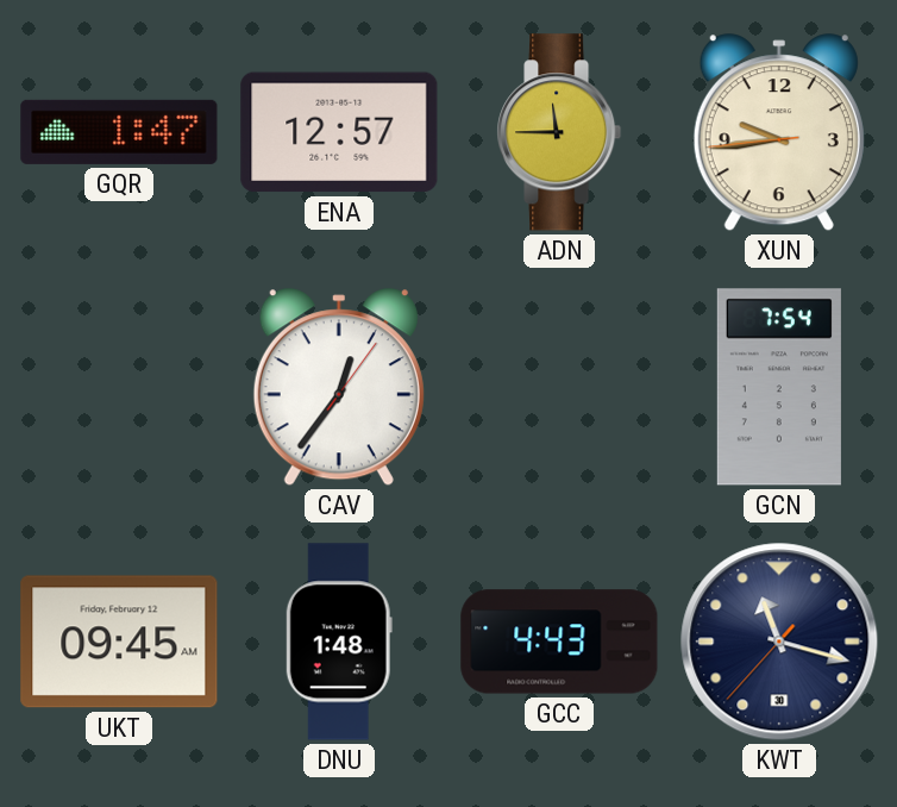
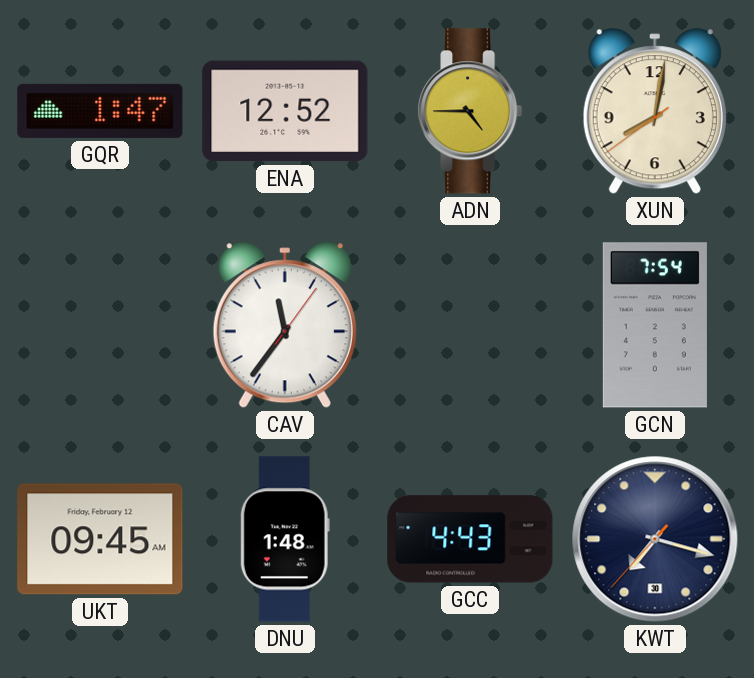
ENA: 12:57 -> 12:52
ADN: 11:45 -> 4:45
XUN: 9:43 -> 8:01
CAV: 12:36 -> 11:36
KWT: 11:17 -> 7:17
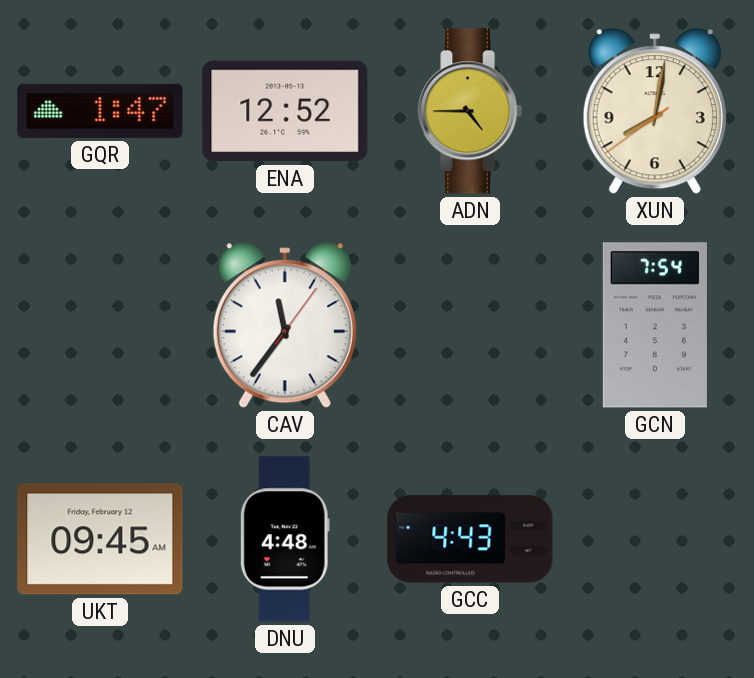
DNU: 1:48 -> 4:48
KWT: 7:17 -> none
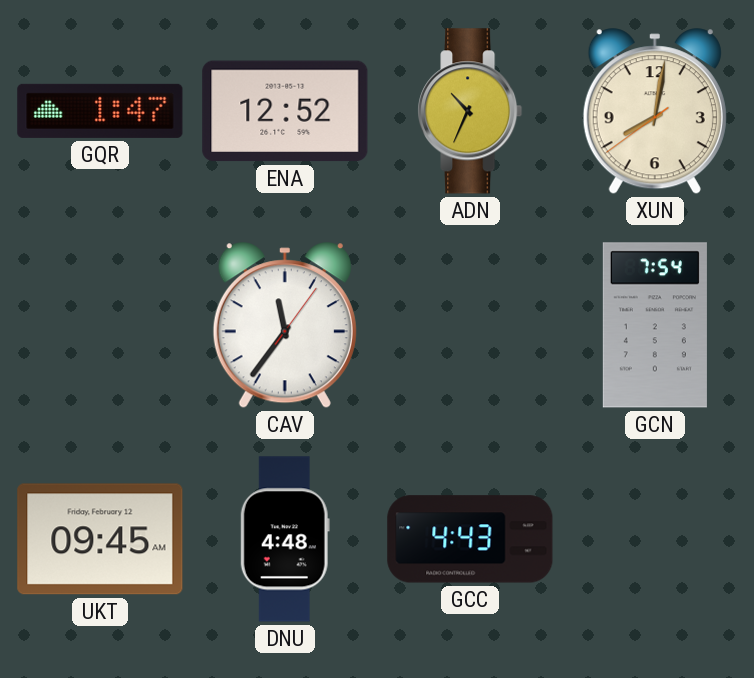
ADN: 4:45 -> 10:34
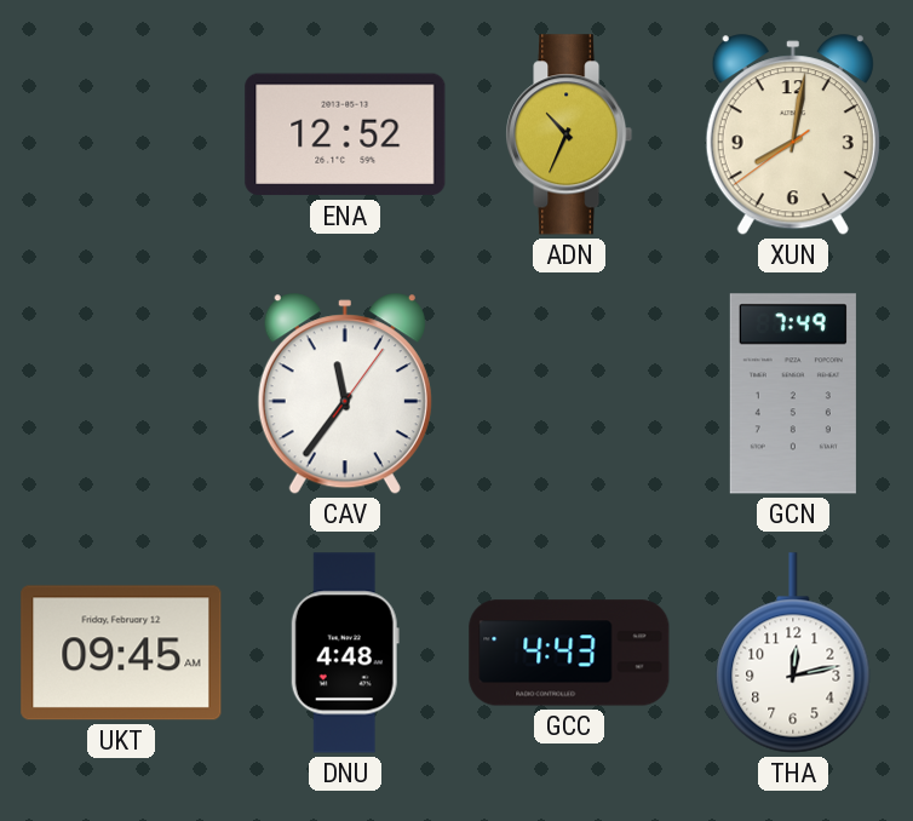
GQR: 1:47 -> none
GCN: 7:54 -> 7:49
THA: none -> 12:13
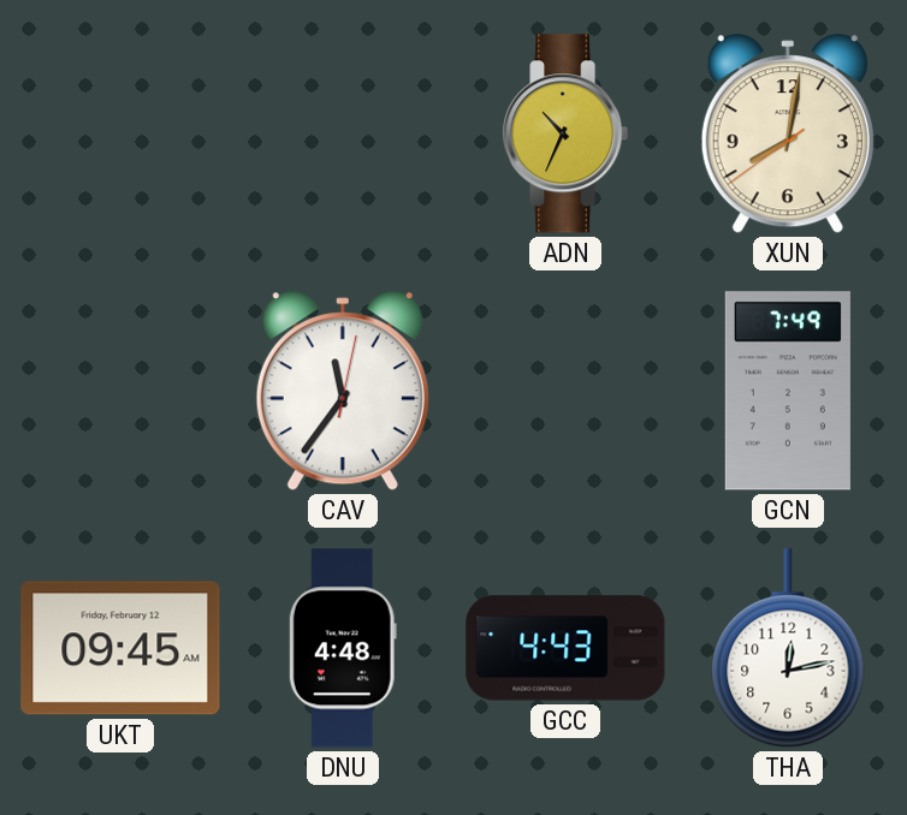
ENA: 12:52 -> none
CAV: 11:36:06 -> 11:36:02
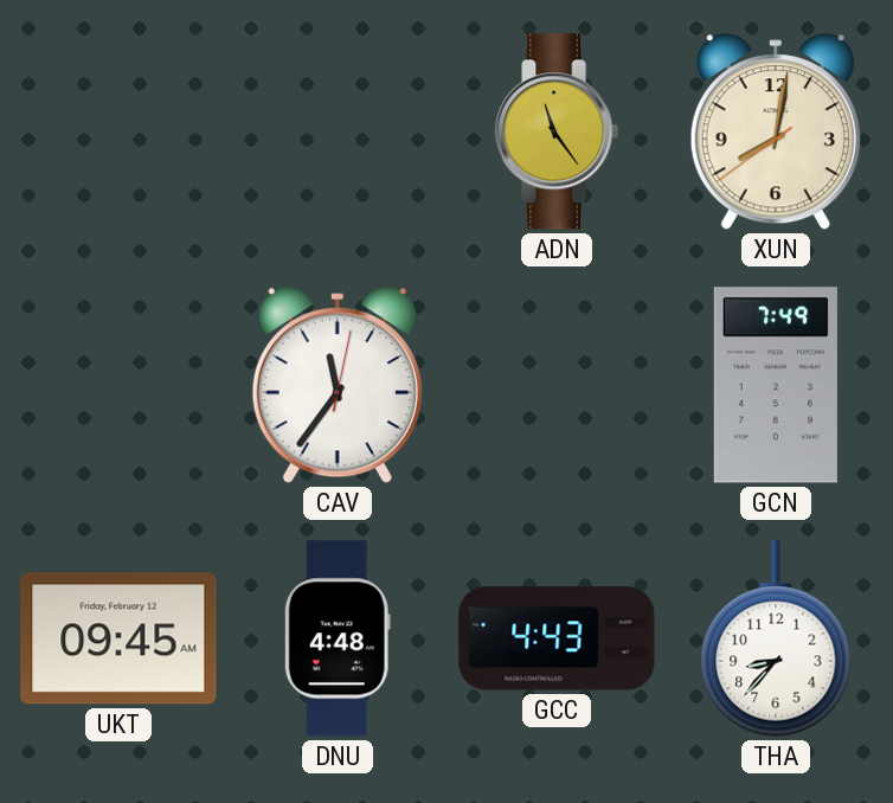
ADN: 10:34 -> 11:24
THA: 12:13 -> 8:37
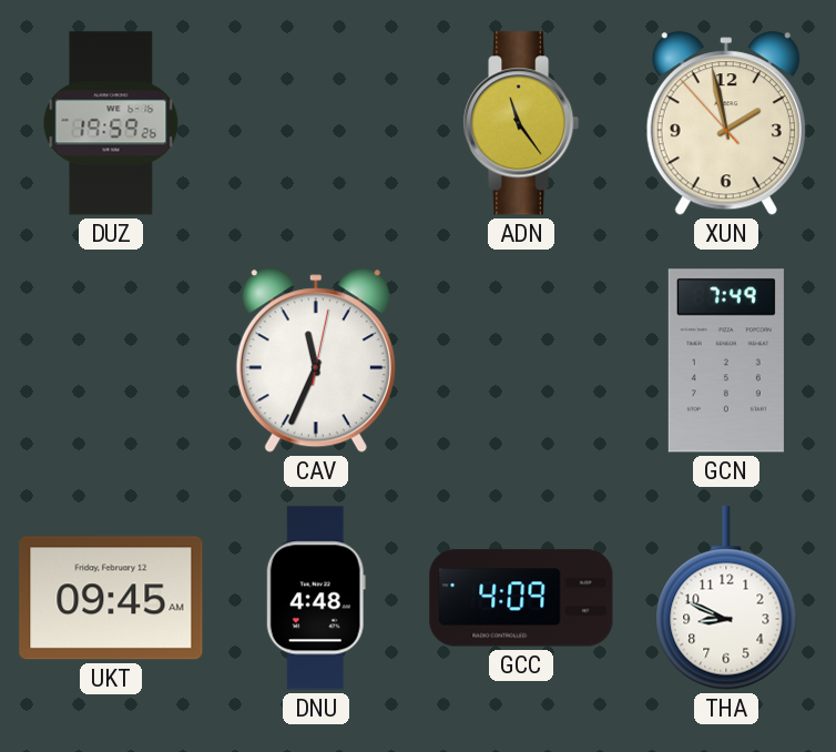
DUZ: none -> 19:59
XUN: 8:01 -> 1:57
CAV: 11:36 -> 11:34
GCC: 4:43 -> 4:09
THA: 8:37 -> 8:49
